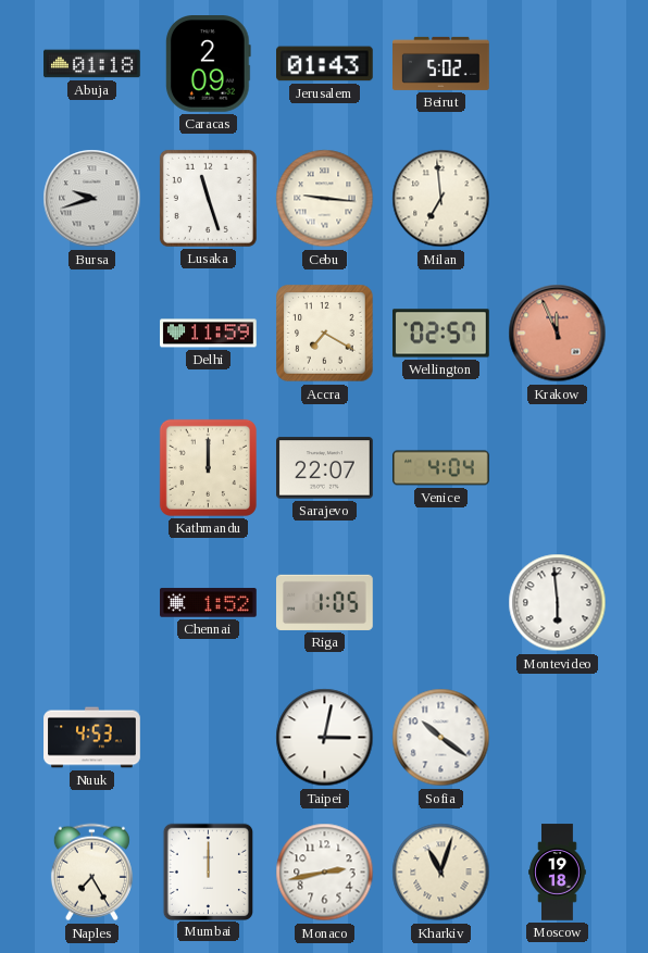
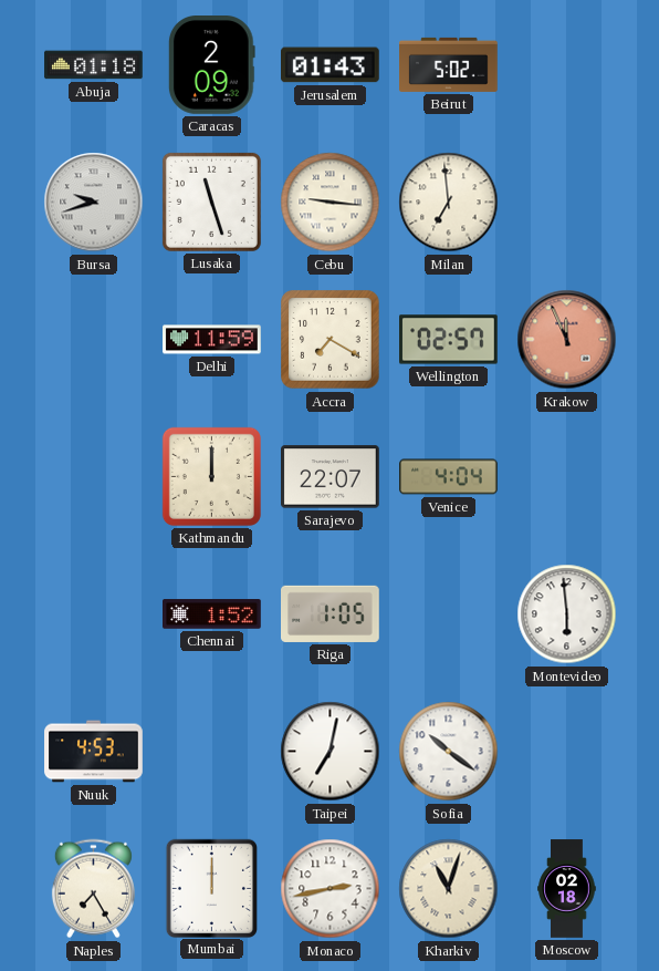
Taipei: 3:02 -> 7:02
Moscow: 19:18 -> 02:18
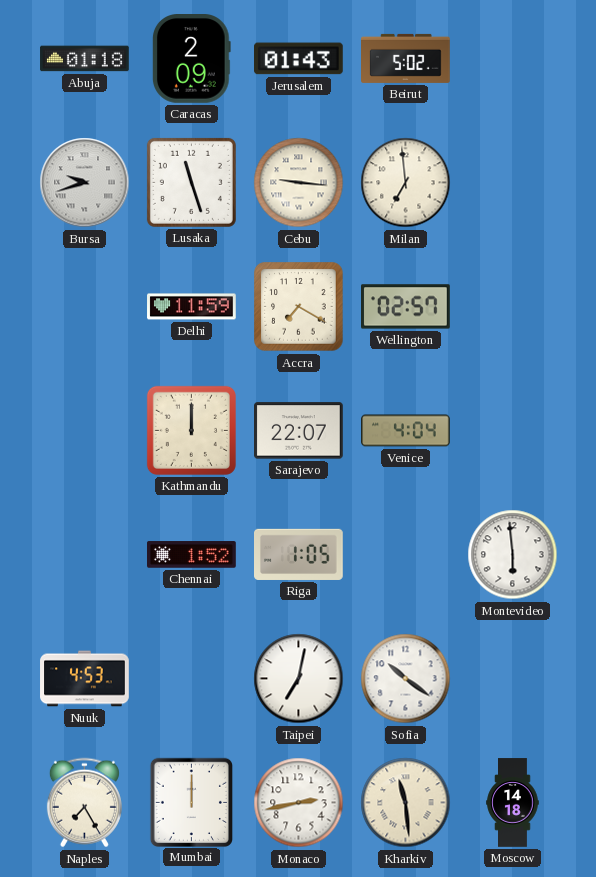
Krakow: 11:56 -> none
Kharkiv: 11:03 -> 11:29
Moscow: 02:18 -> 14:18
